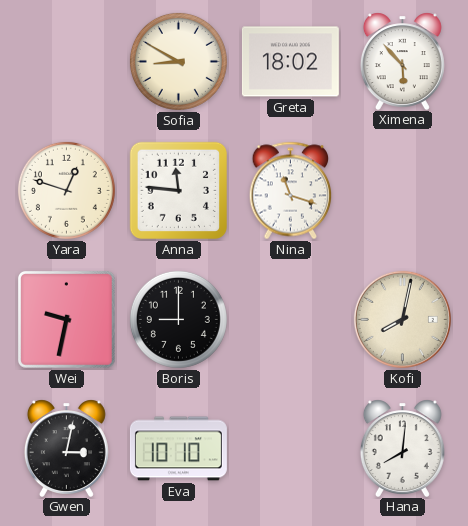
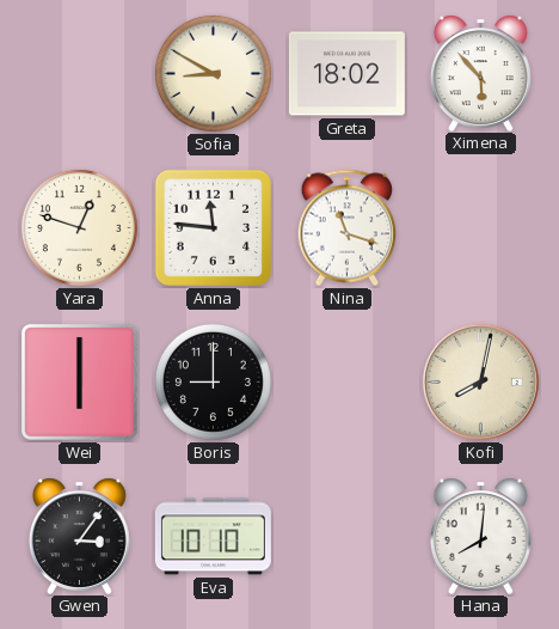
Wei: 9:32 -> 6:00
Gwen: 3:02 -> 3:06
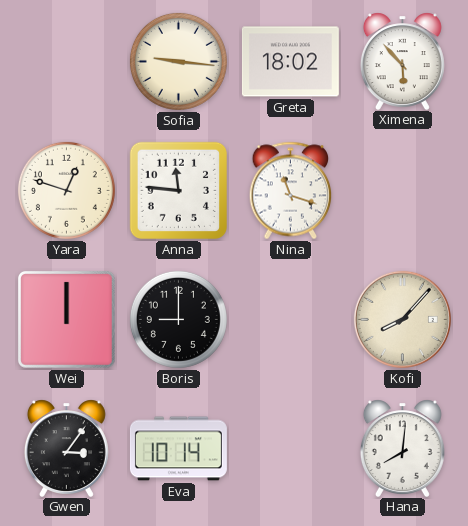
Sofia: 8:50 -> 9:16
Wei: 6:00 -> 12:00
Kofi: 8:02 -> 8:07
Eva: 10:10 -> 10:14
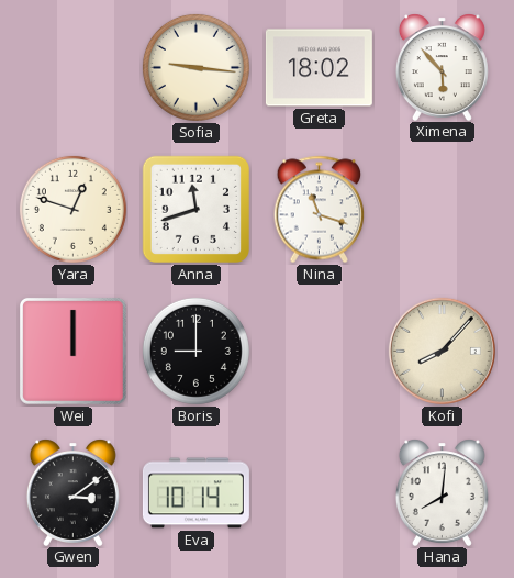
Anna: 11:46 -> 11:42
Gwen: 3:06 -> 3:09
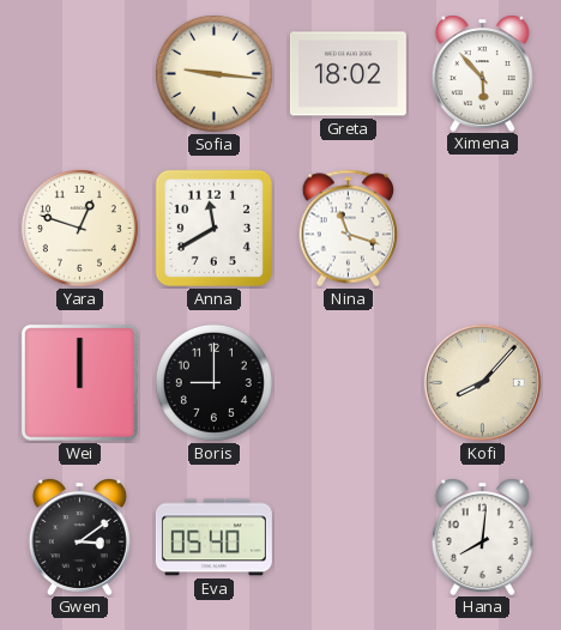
Anna: 11:42 -> 11:40
Eva: 10:14 -> 05:40
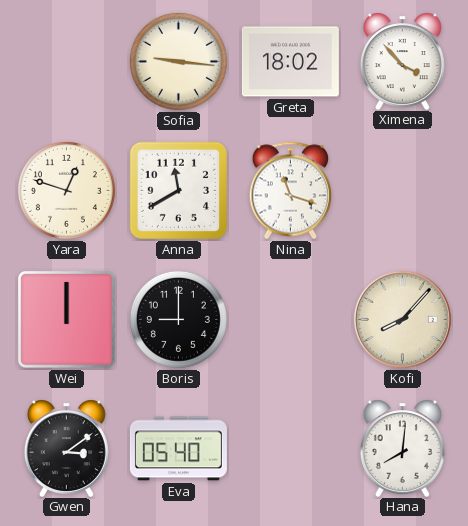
Ximena: 5:53 -> 3:53
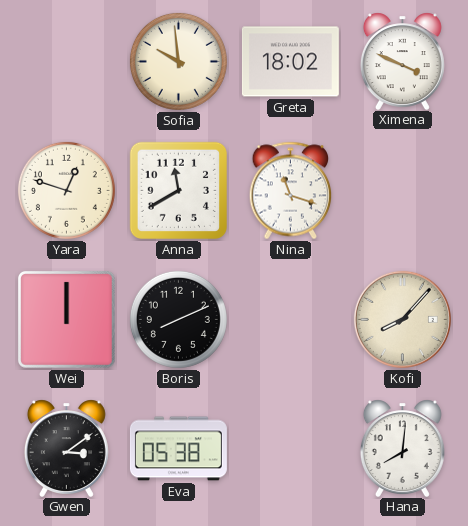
Sofia: 9:16 -> 9:59
Ximena: 3:53 -> 3:49
Boris: 9:00 -> 8:11
Eva: 05:40 -> 05:38
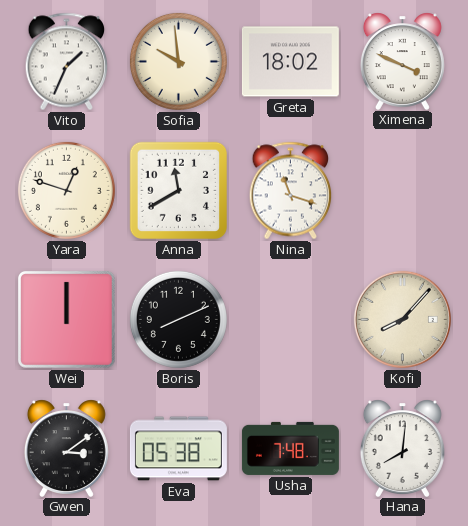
Vito: none -> 1:34
Usha: none -> 7:48
